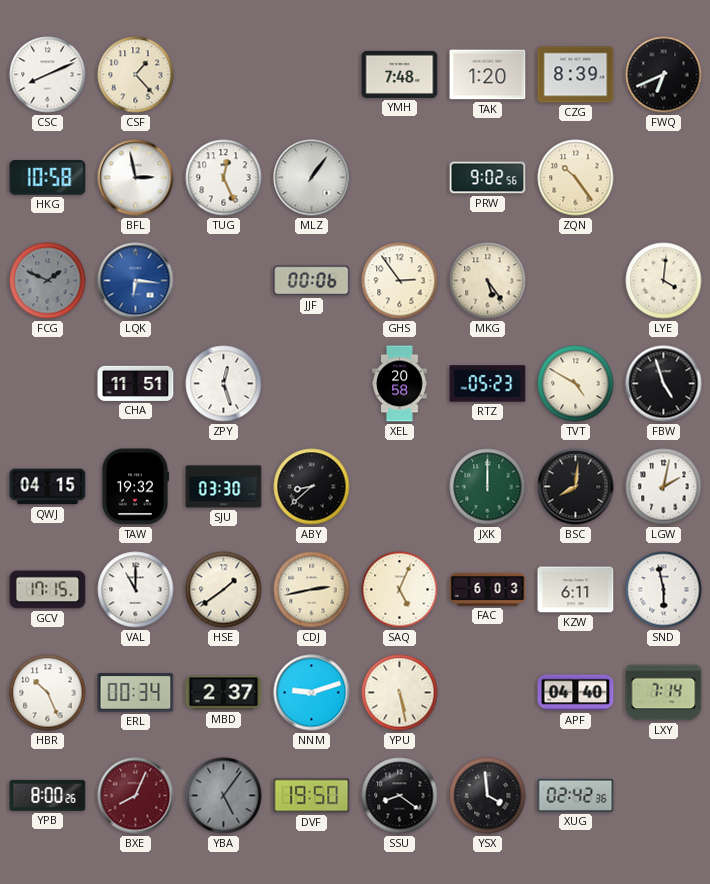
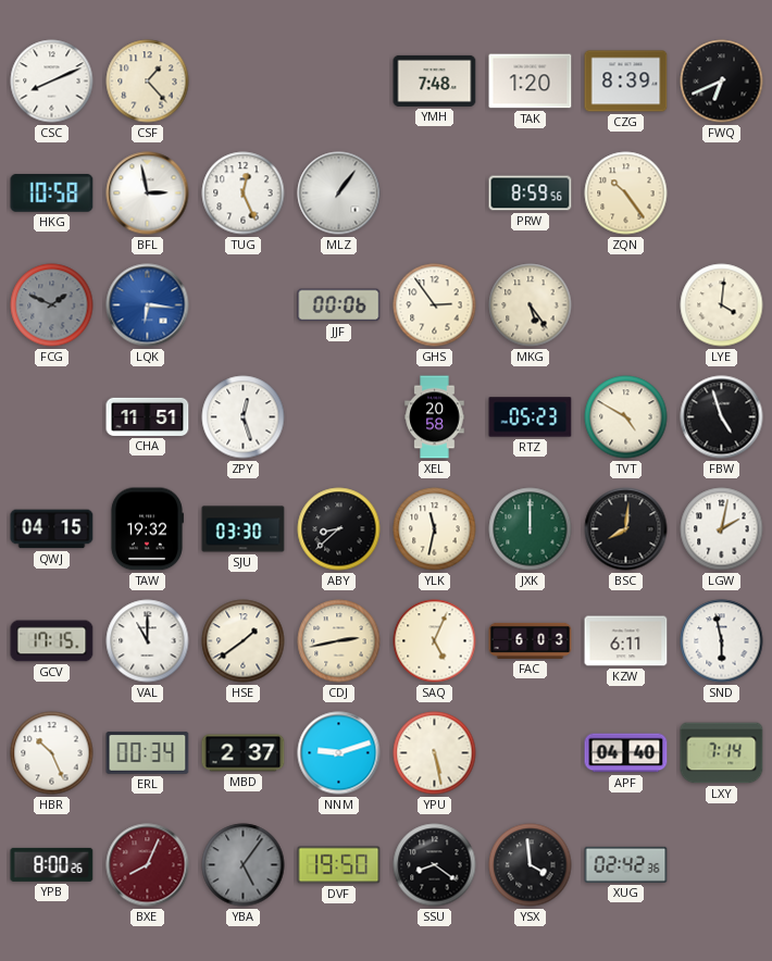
PRW: 9:02 -> 8:59
YLK: none -> 11:32
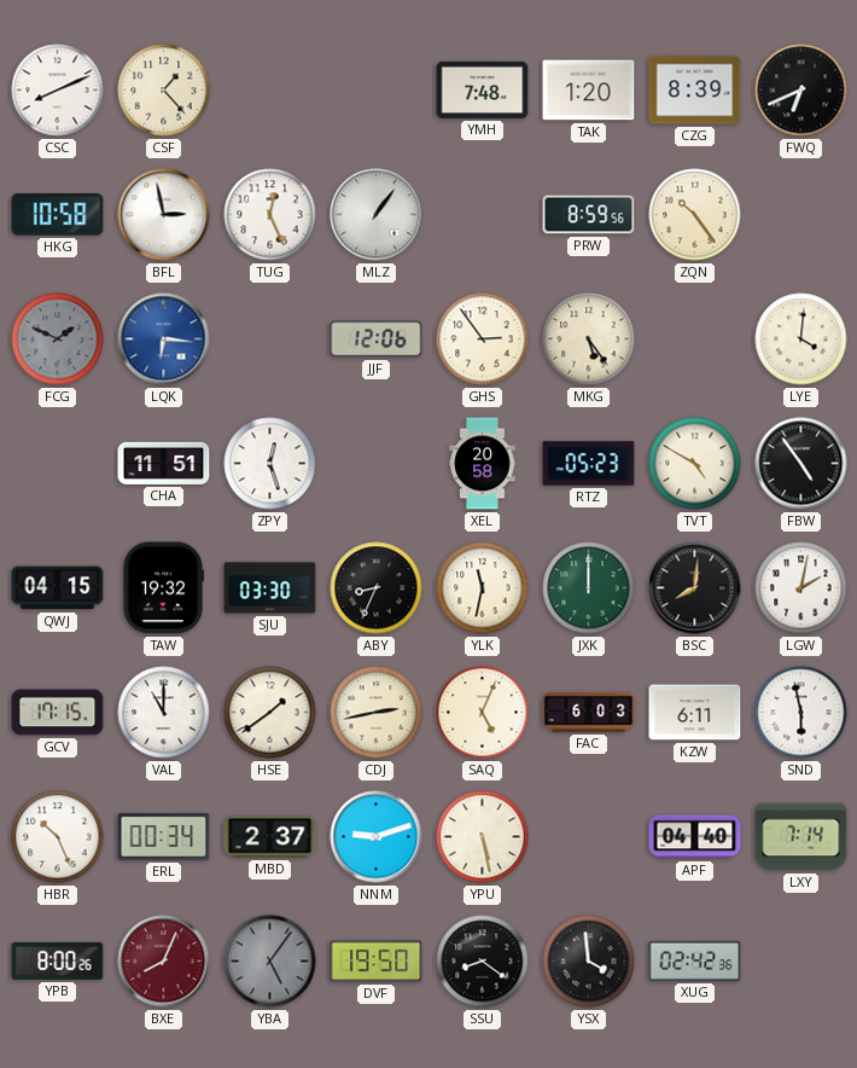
JJF: 00:06 -> 12:06
FBW: 4:57 -> 4:54
ABY: 8:38 -> 8:34
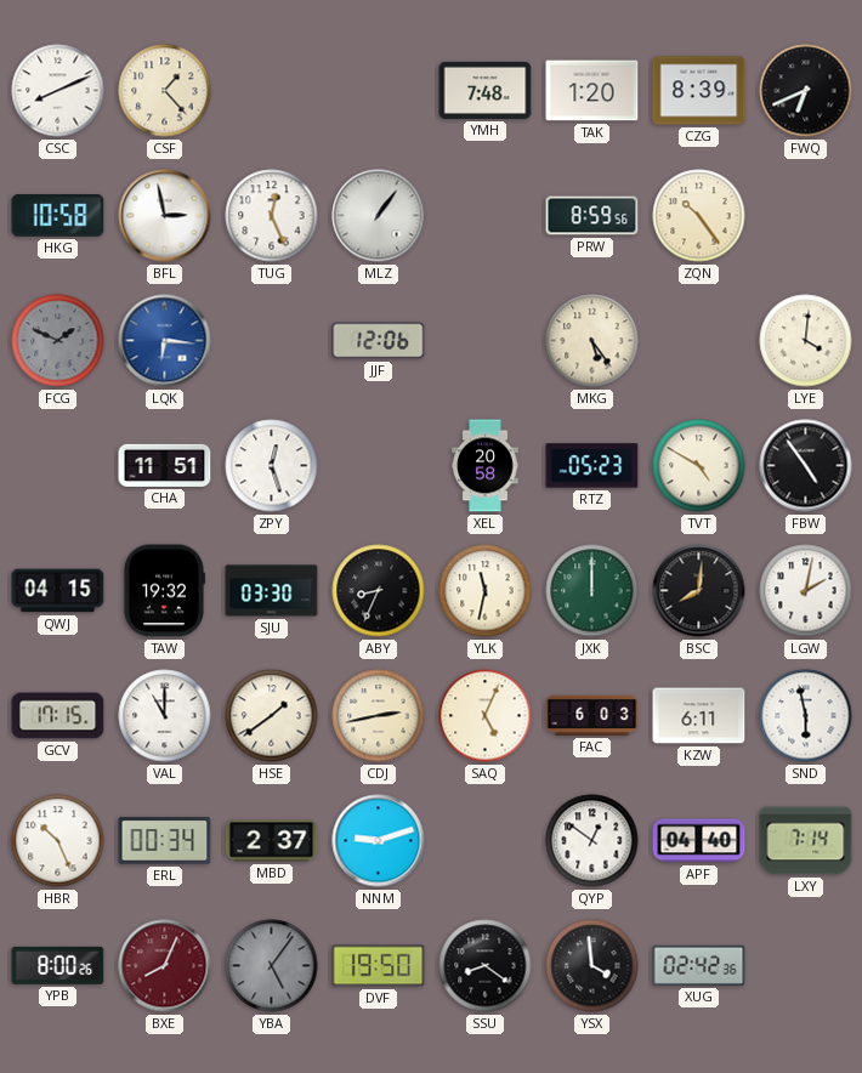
GHS: 2:54 -> none
YPU: 5:28 -> none
QYP: none -> 12:51
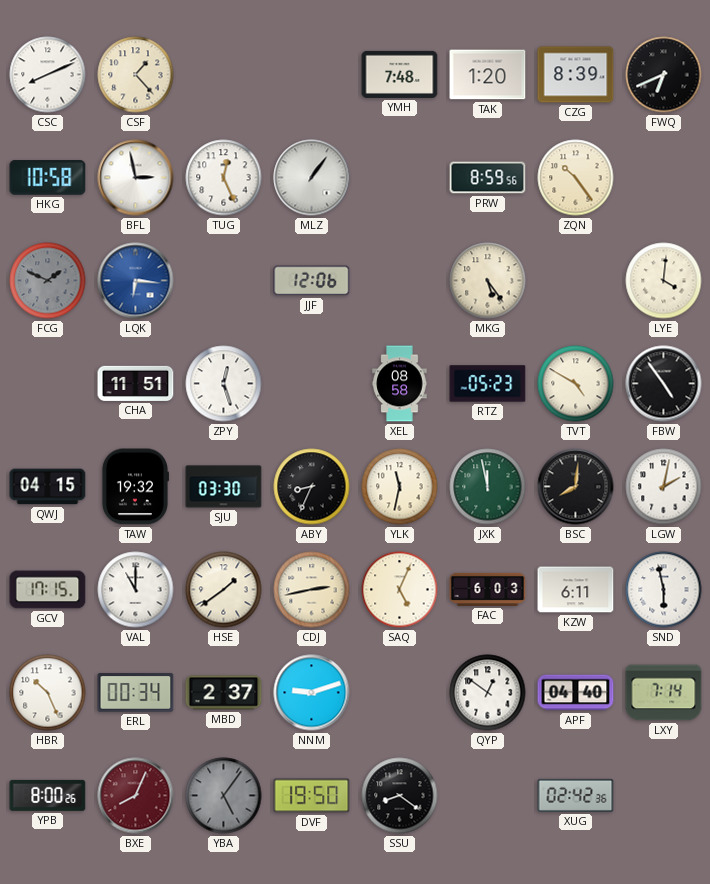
XEL: 20:58 -> 08:58
JXK: 12:00 -> 11:58
YSX: 3:59 -> none
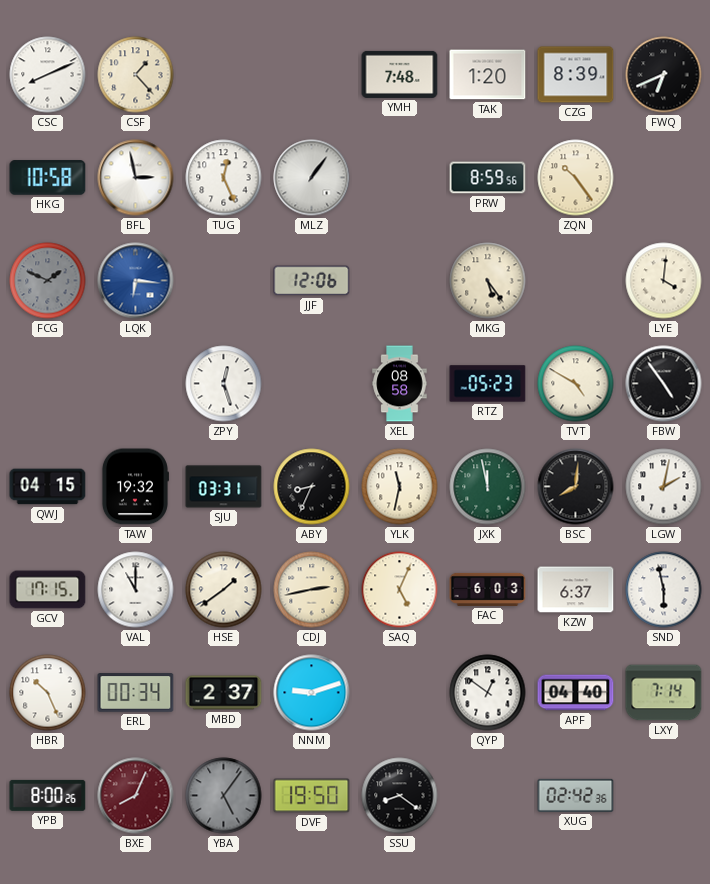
CHA: 11:51 -> none
SJU: 03:30 -> 03:31
KZW: 6:11 -> 6:37
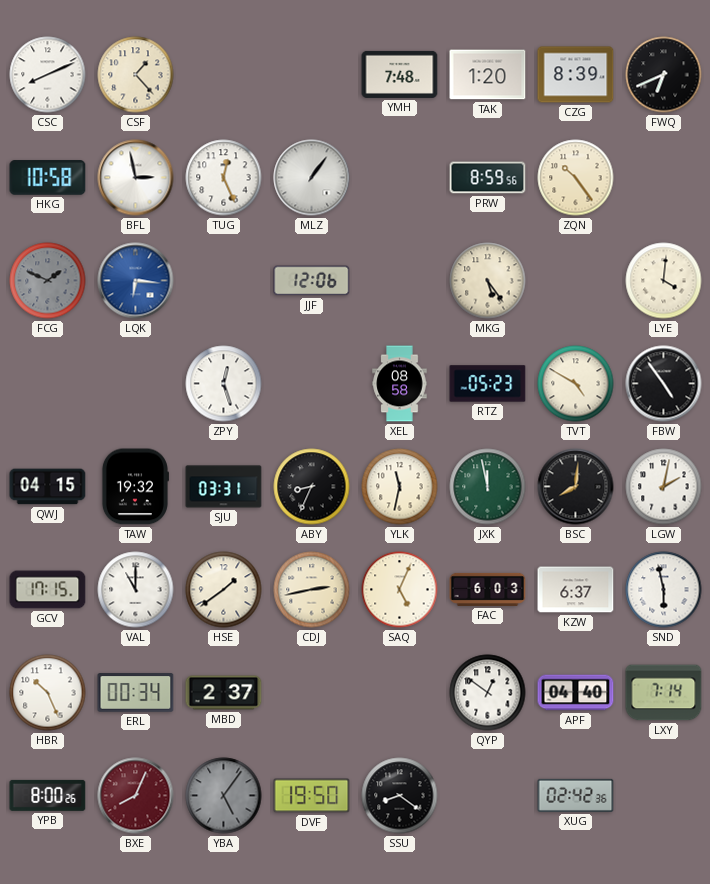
NNM: 9:12 -> none
